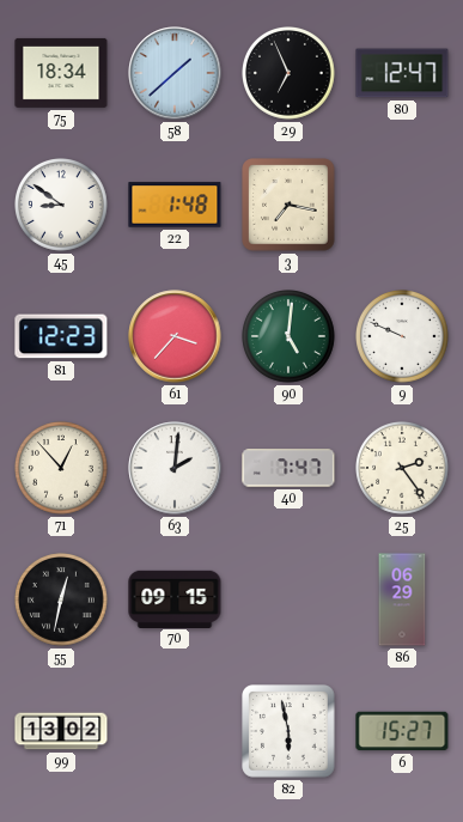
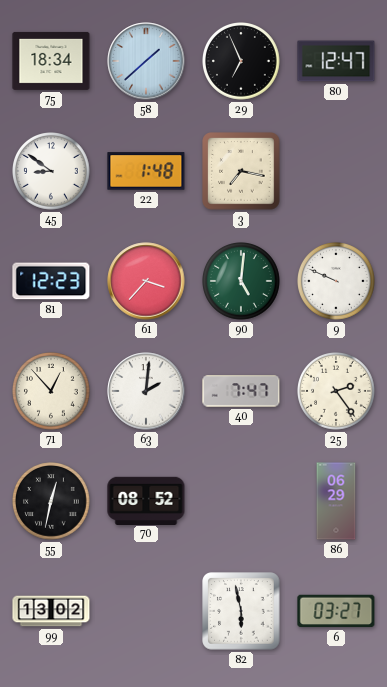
70: 09:15 -> 08:52
6: 15:27 -> 03:27
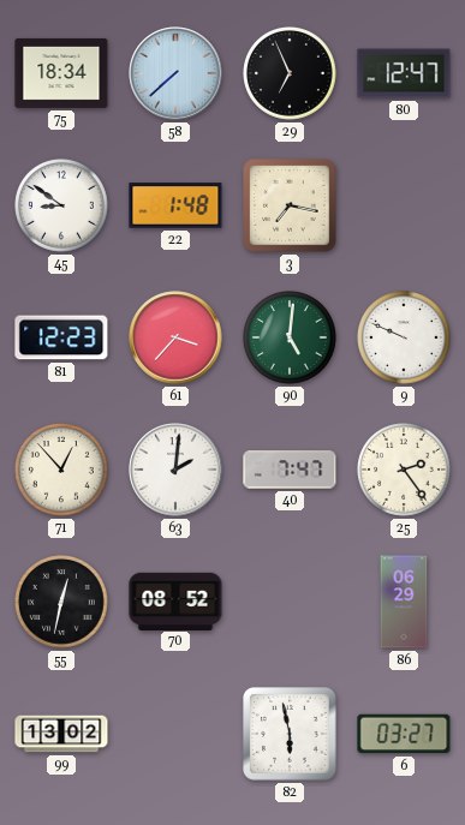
58: 1:38 -> 7:38
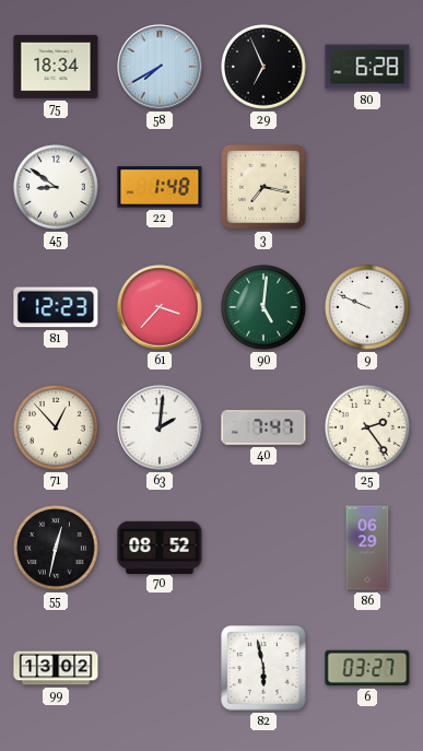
58: 7:38 -> 7:40
80: 12:47 -> 6:28
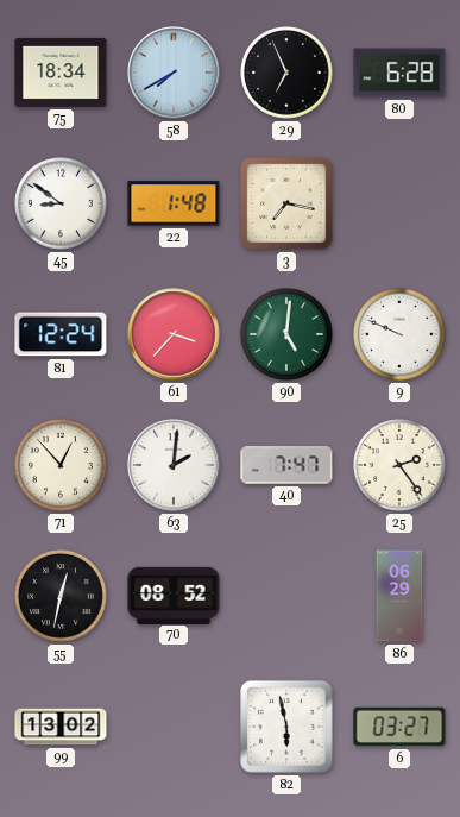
81: 12:23 -> 12:24
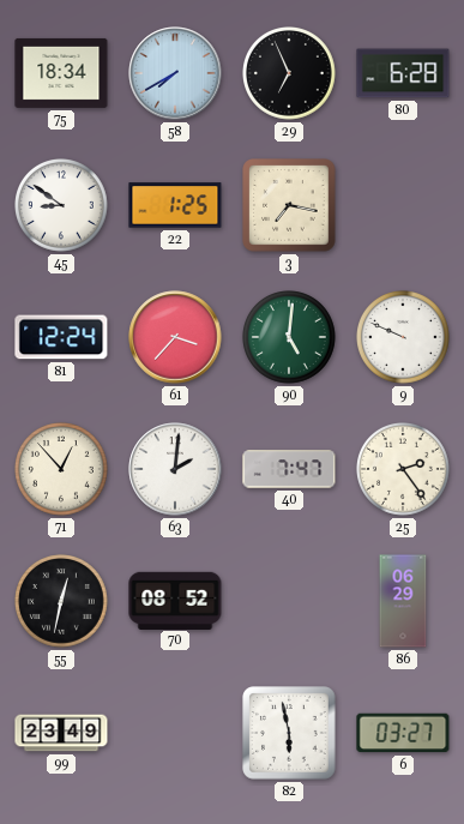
22: 1:48 -> 1:25
99: 13:02 -> 23:49
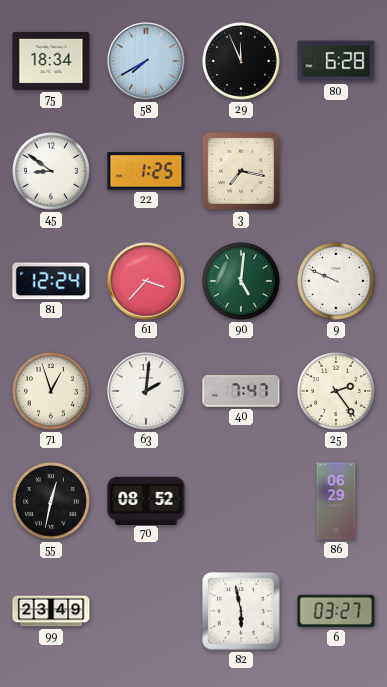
29: 6:56 -> 11:56
71: 12:53 -> 12:57
